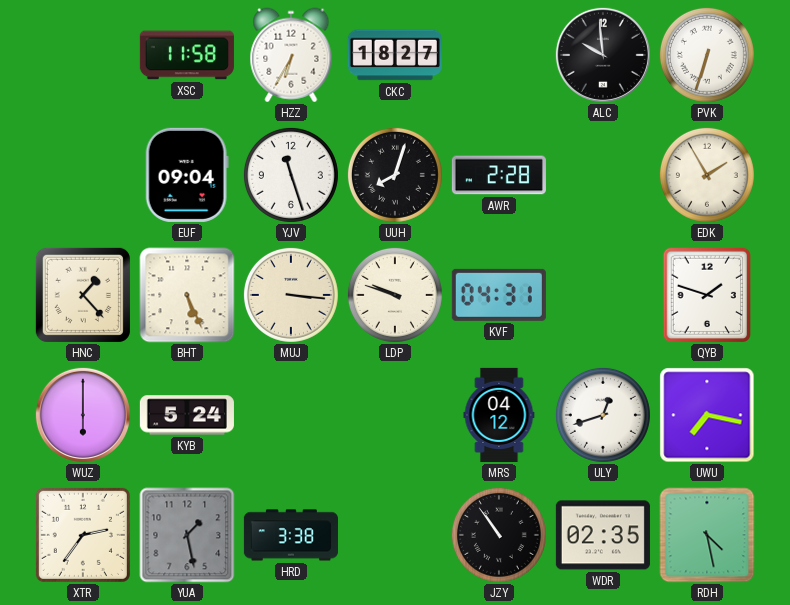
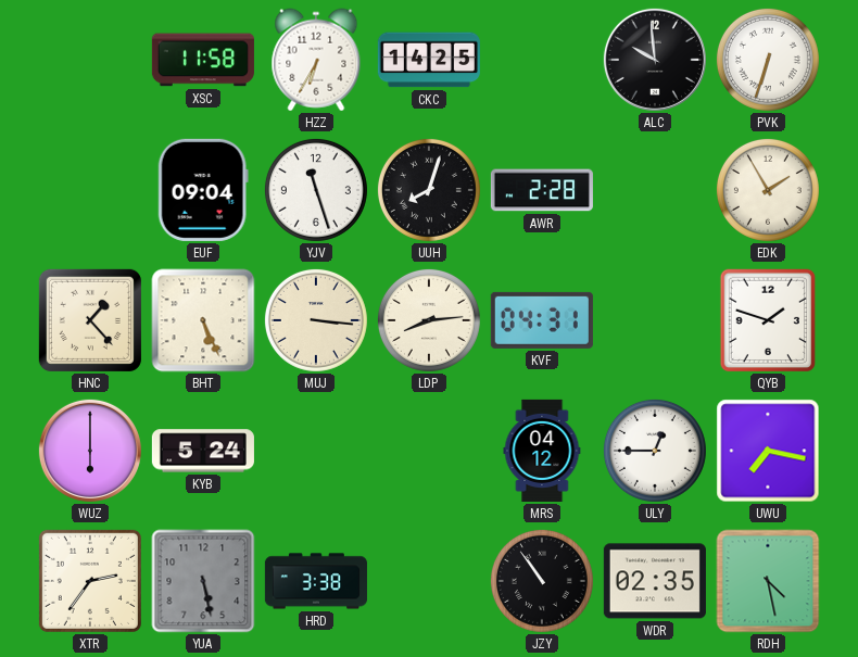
CKC: 18:27 -> 14:25
LDP: 9:48 -> 8:14
ULY: 12:42 -> 12:45
YUA: 1:28 -> 5:28
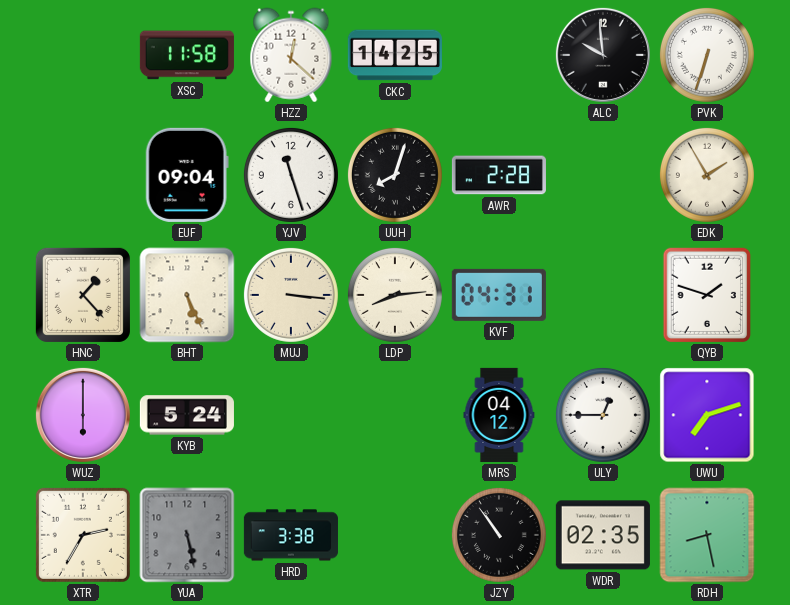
HZZ: 6:35 -> 12:22
UWU: 7:17 -> 7:12
XTR: 2:36 -> 2:35
RDH: 4:28 -> 8:28
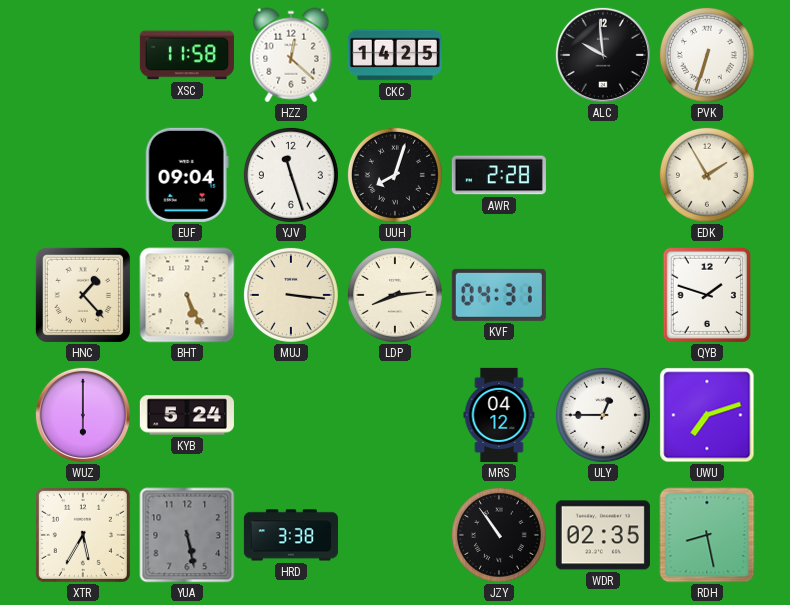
XTR: 2:35 -> 5:35
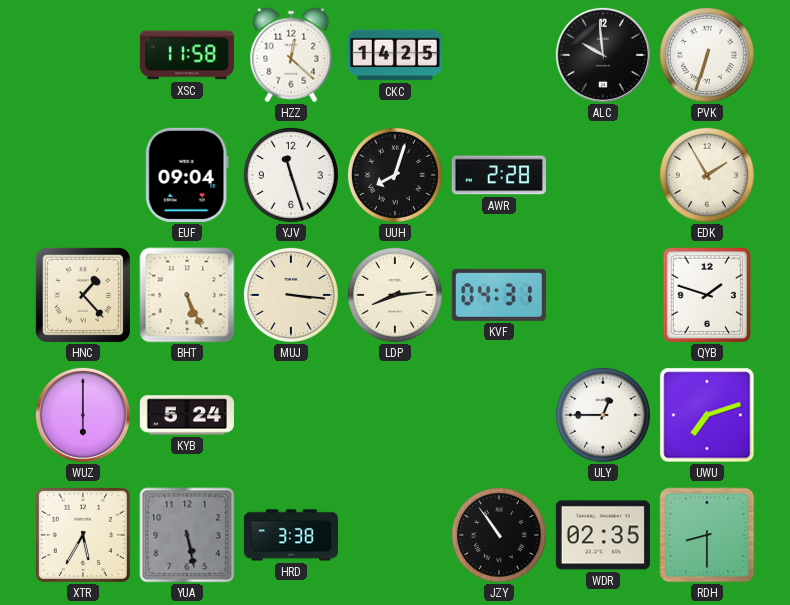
MRS: 04:12 -> none
RDH: 8:28 -> 8:30
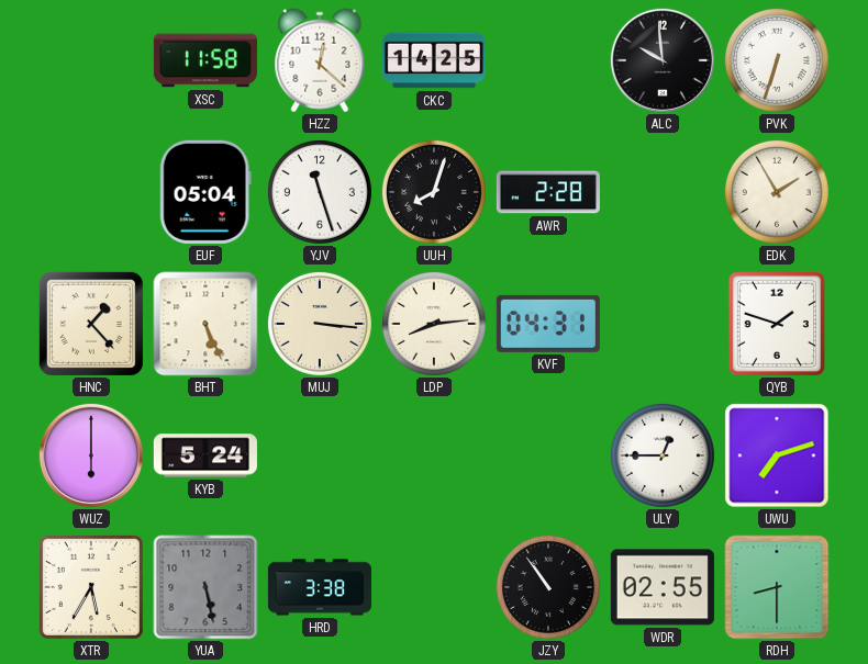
EUF: 09:04 -> 05:04
WDR: 02:35 -> 02:55
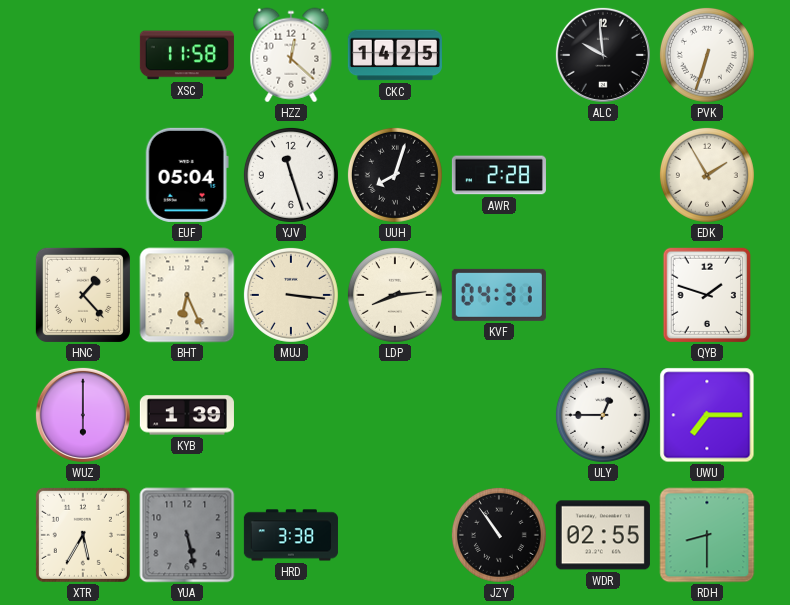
BHT: 5:26 -> 6:26
KYB: 5:24 -> 1:39
UWU: 7:12 -> 7:15
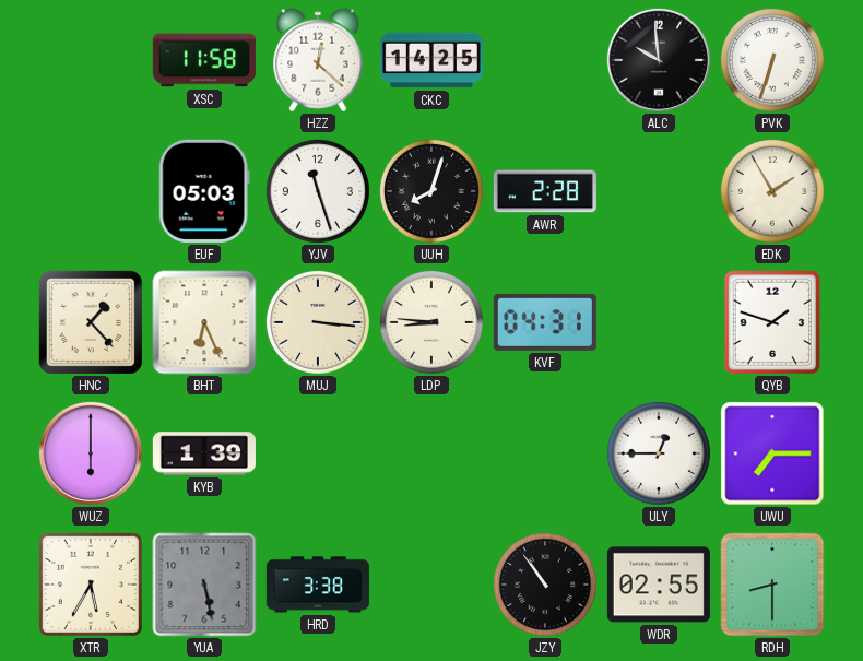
EUF: 05:04 -> 05:03
LDP: 8:14 -> 8:46
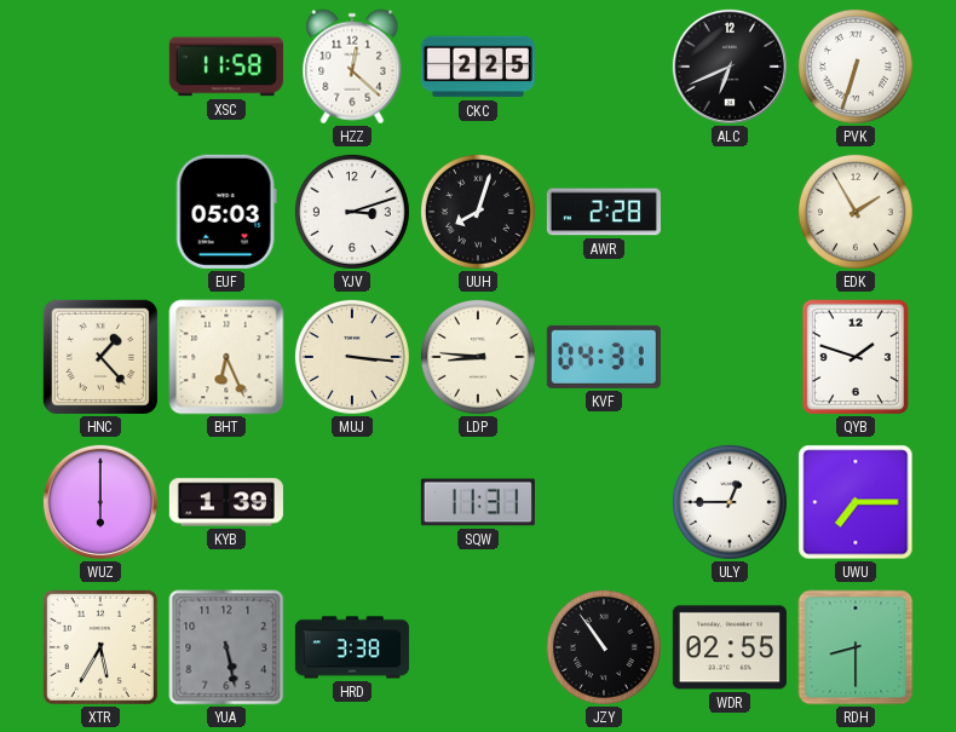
CKC: 14:25 -> 2:25
ALC: 9:59 -> 6:41
YJV: 11:27 -> 3:12
SQW: none -> 11:31
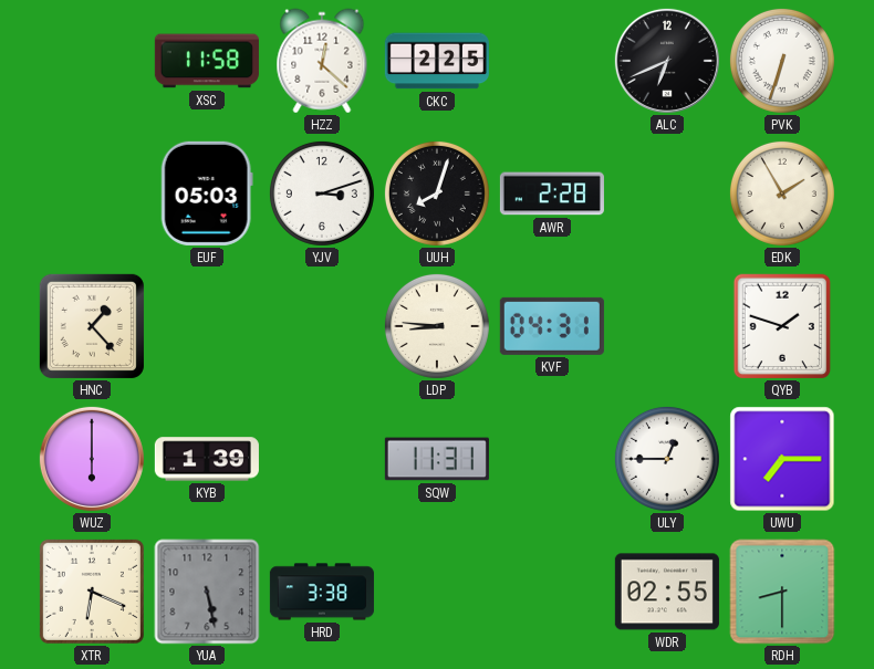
BHT: 6:26 -> none
MUJ: 3:16 -> none
XTR: 5:35 -> 6:19
JZY: 10:54 -> none
